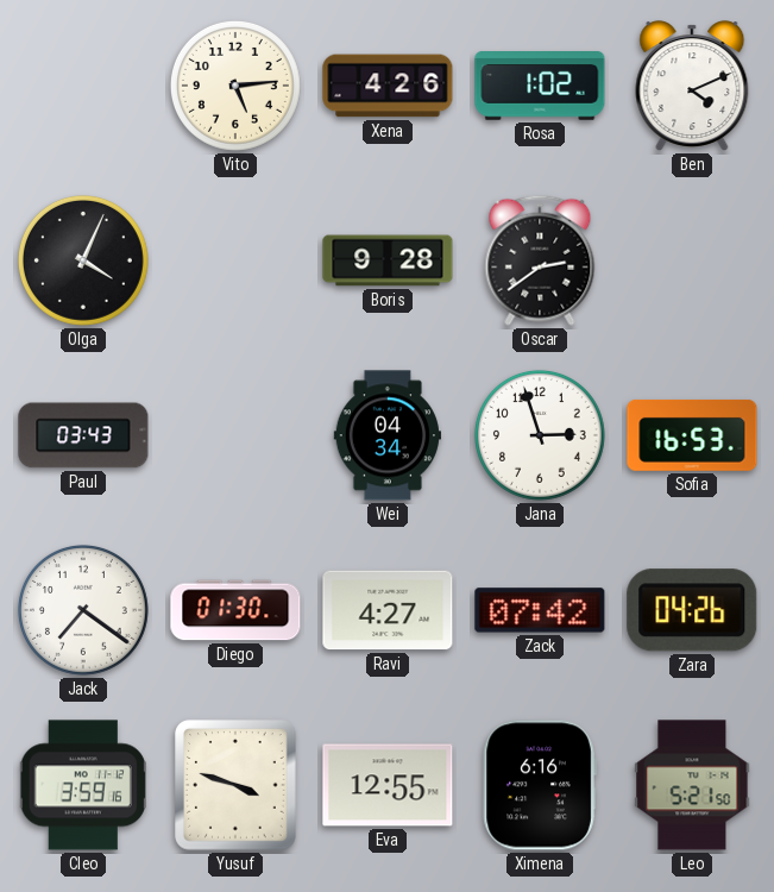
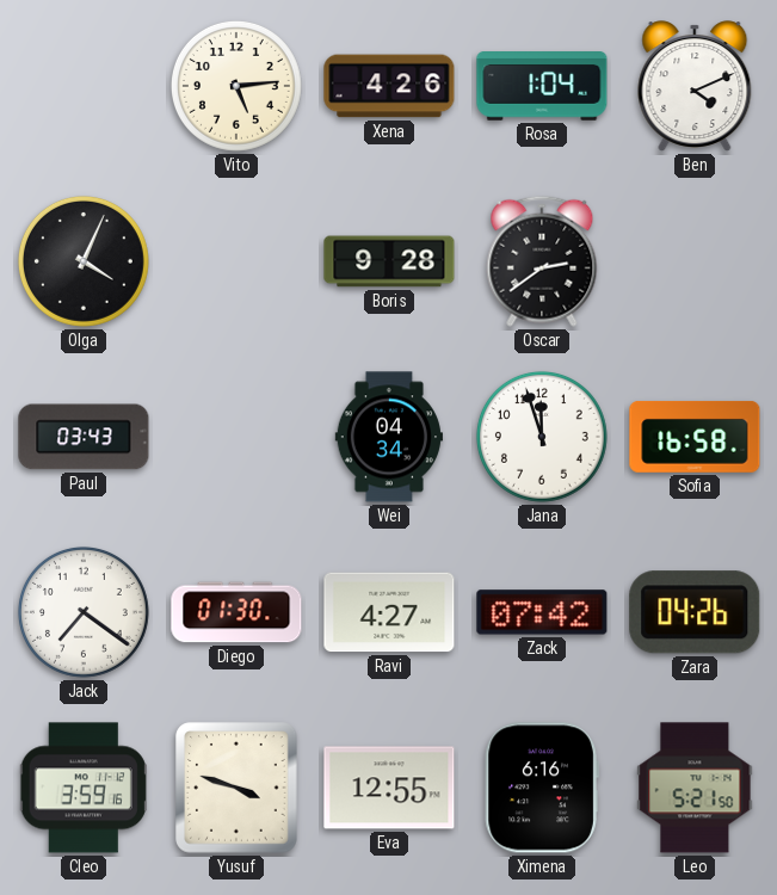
Rosa: 1:02 -> 1:04
Jana: 2:57 -> 11:57
Sofia: 16:53 -> 16:58
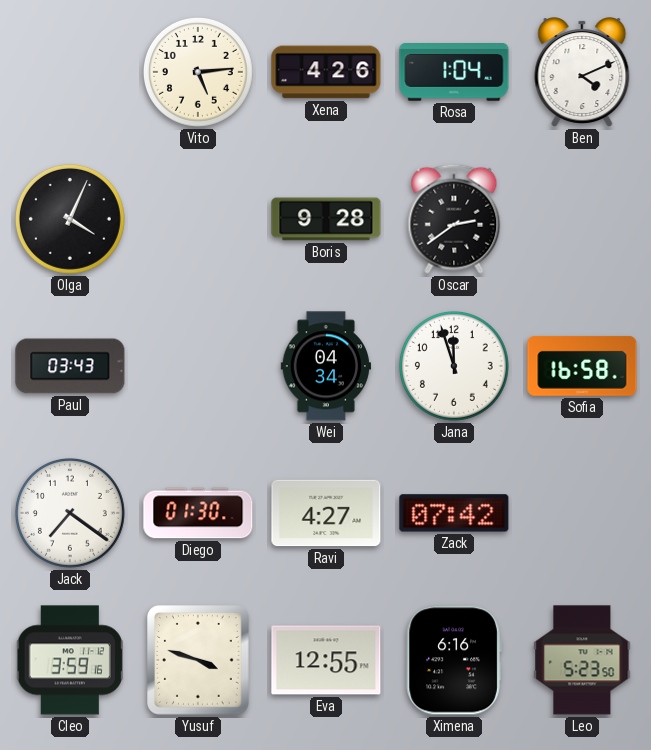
Zara: 04:26 -> none
Leo: 5:21 -> 5:23
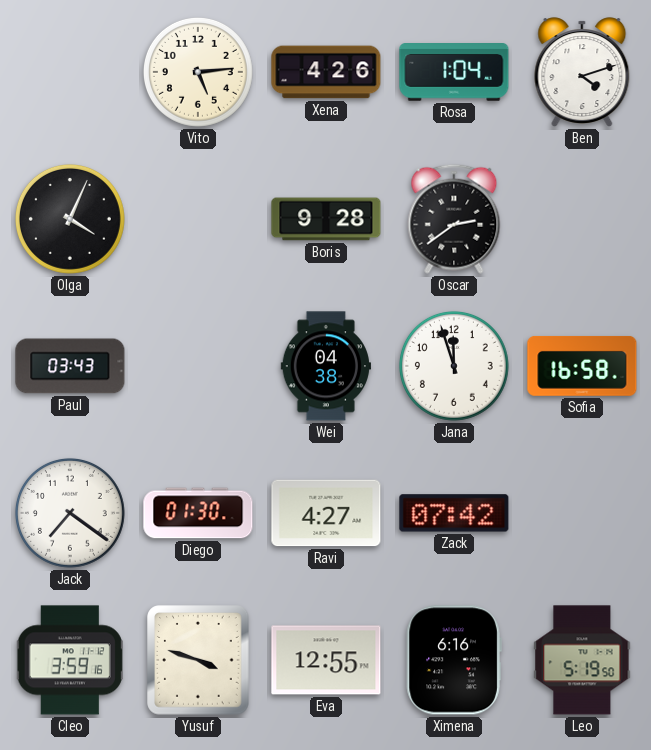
Ben: 4:11 -> 4:12
Wei: 04:34 -> 04:38
Leo: 5:23 -> 5:19
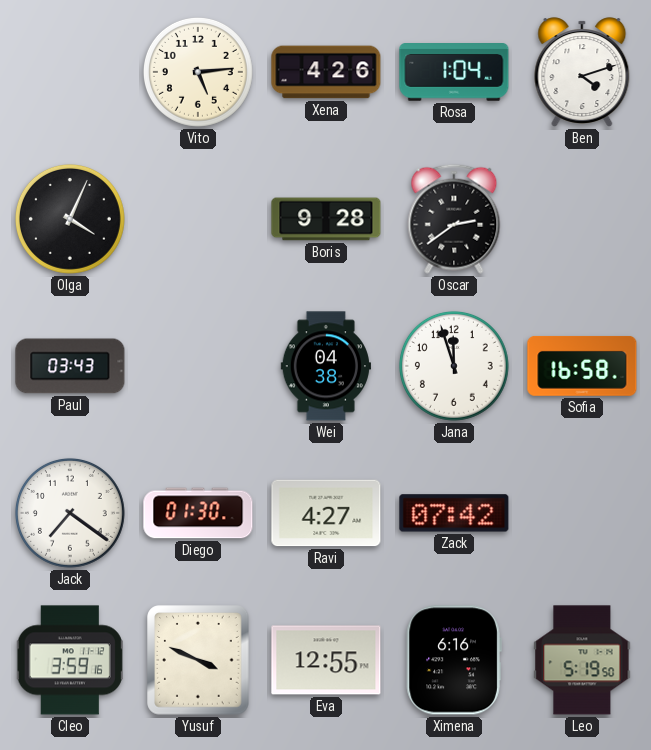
Yusuf: 3:48 -> 3:49
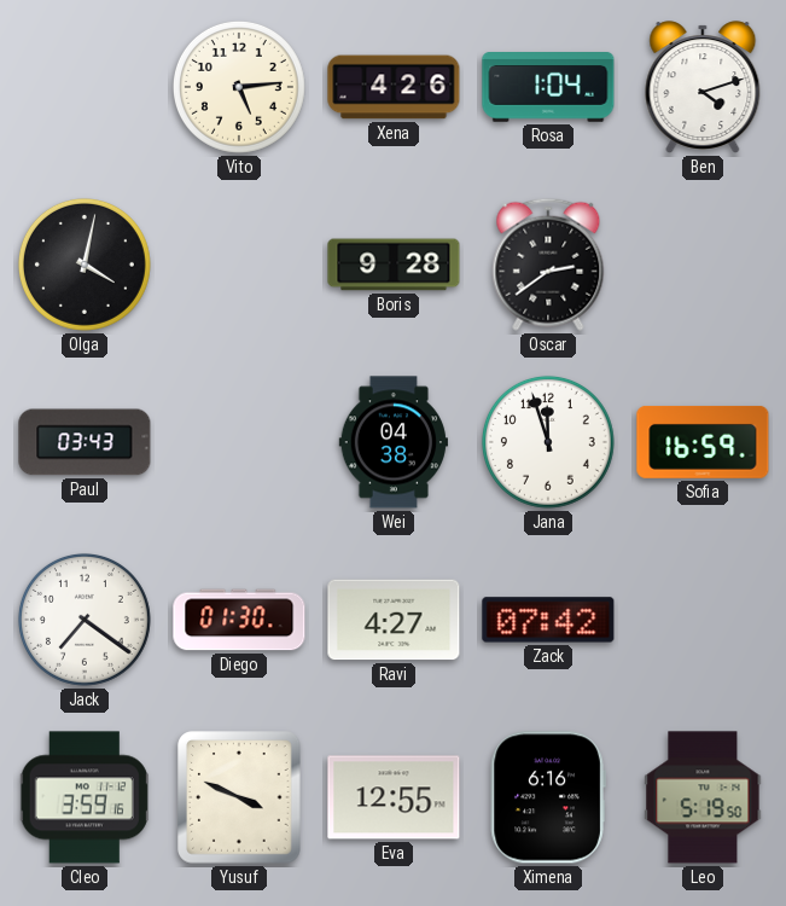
Olga: 4:04 -> 4:02
Sofia: 16:58 -> 16:59
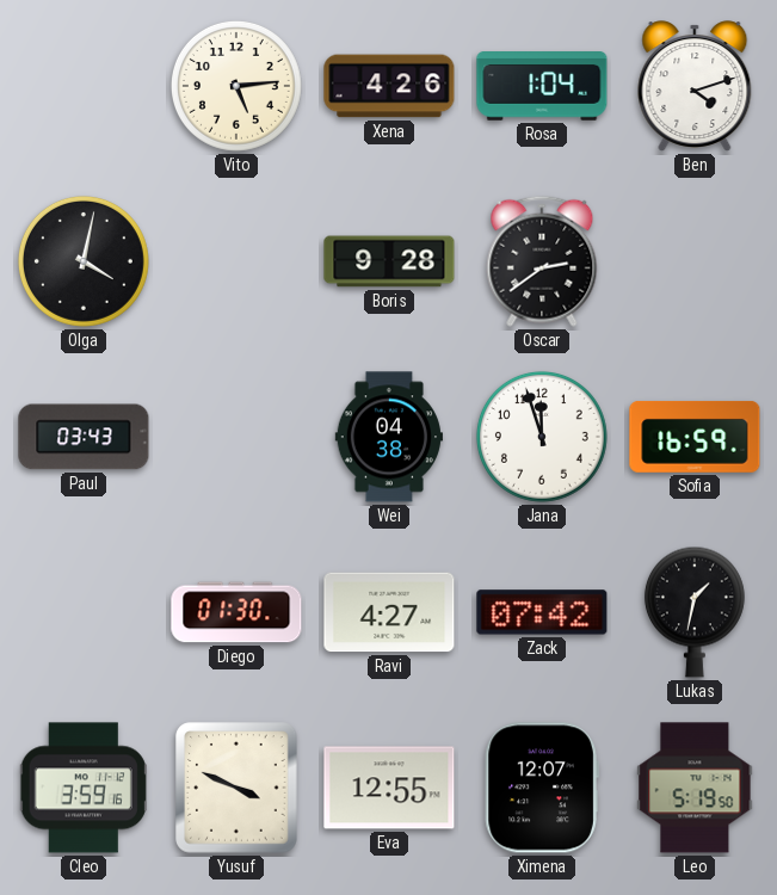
Jack: 7:21 -> none
Lukas: none -> 1:32
Ximena: 6:16 -> 12:07
